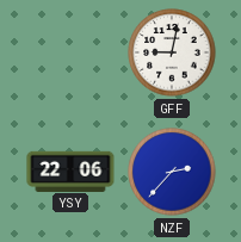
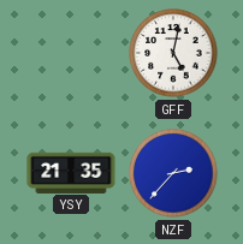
GFF: 9:02 -> 5:02
YSY: 22:06 -> 21:35
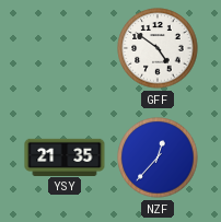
GFF: 5:02 -> 4:51
NZF: 2:37 -> 12:37
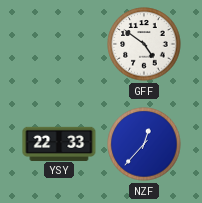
YSY: 21:35 -> 22:33
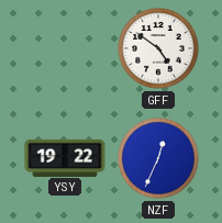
YSY: 22:33 -> 19:22
NZF: 12:37 -> 12:34
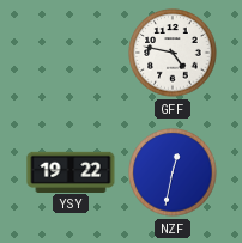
GFF: 4:51 -> 4:47
NZF: 12:34 -> 12:32
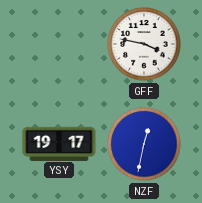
GFF: 4:47 -> 3:47
YSY: 19:22 -> 19:17
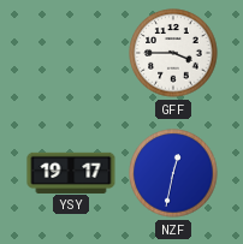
GFF: 3:47 -> 3:45
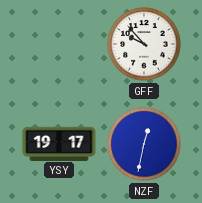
GFF: 3:45 -> 9:53
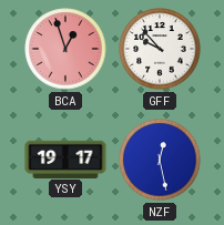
BCA: none -> 12:57
NZF: 12:32 -> 12:28
